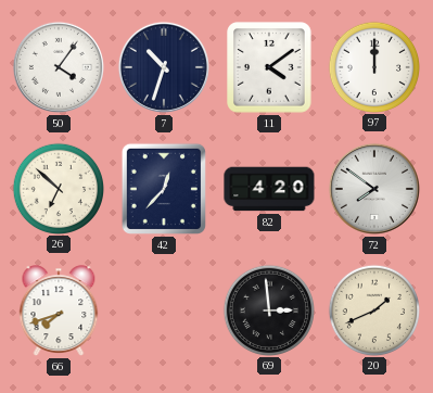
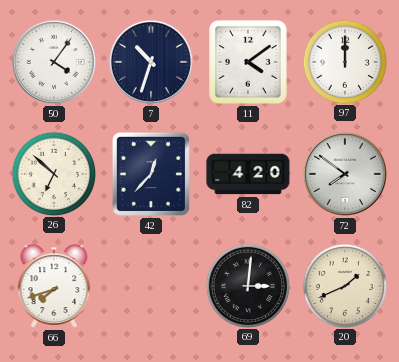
69: 2:59 -> 3:01
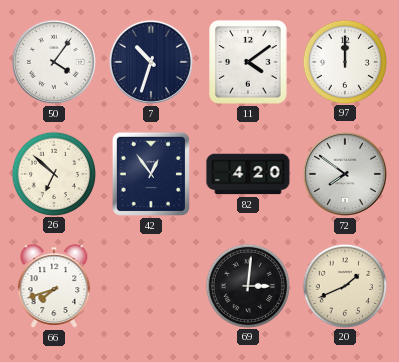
42: 12:37 -> 12:54
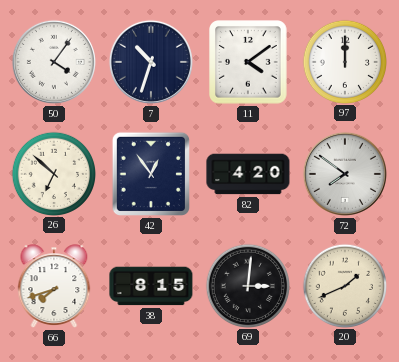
38: none -> 8:15
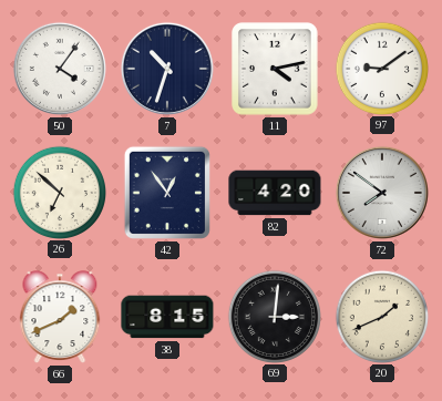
11: 4:09 -> 4:13
97: 12:00 -> 9:09
66: 7:42 -> 1:41
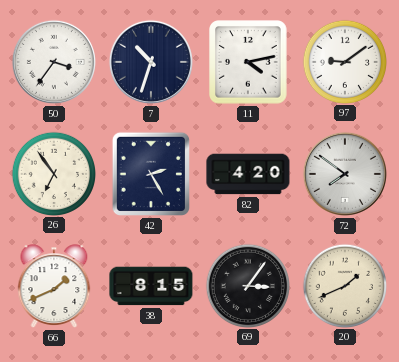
50: 4:06 -> 3:36
26: 6:52 -> 6:54
42: 12:54 -> 2:25
69: 3:01 -> 3:06
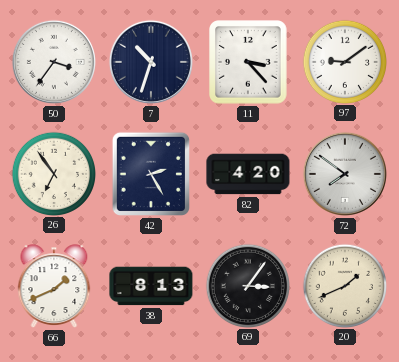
11: 4:13 -> 3:23
38: 8:15 -> 8:13
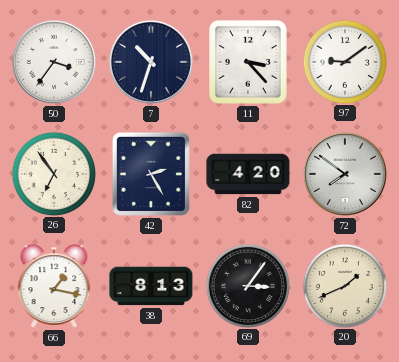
66: 1:41 -> 1:17
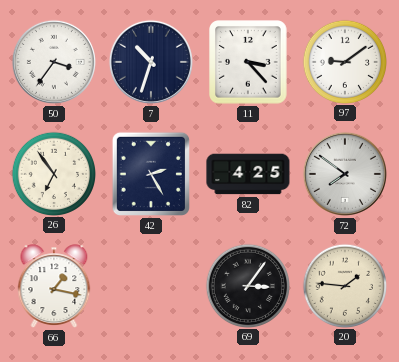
82: 4:20 -> 4:25
38: 8:13 -> none
20: 1:41 -> 1:46
